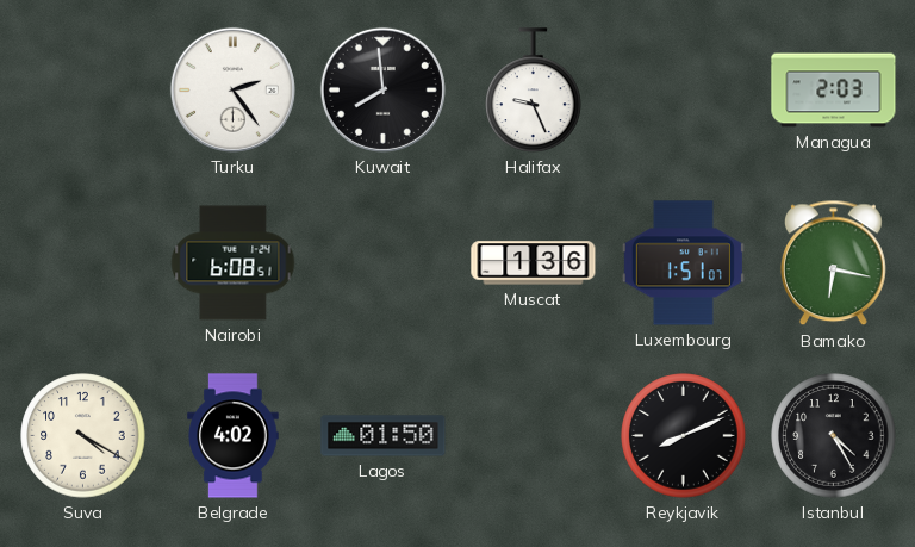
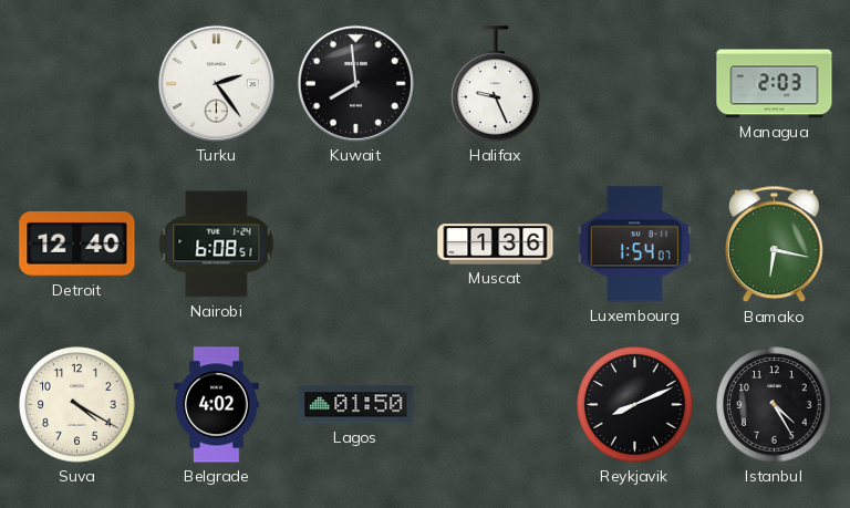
Detroit: none -> 12:40
Luxembourg: 1:51 -> 1:54
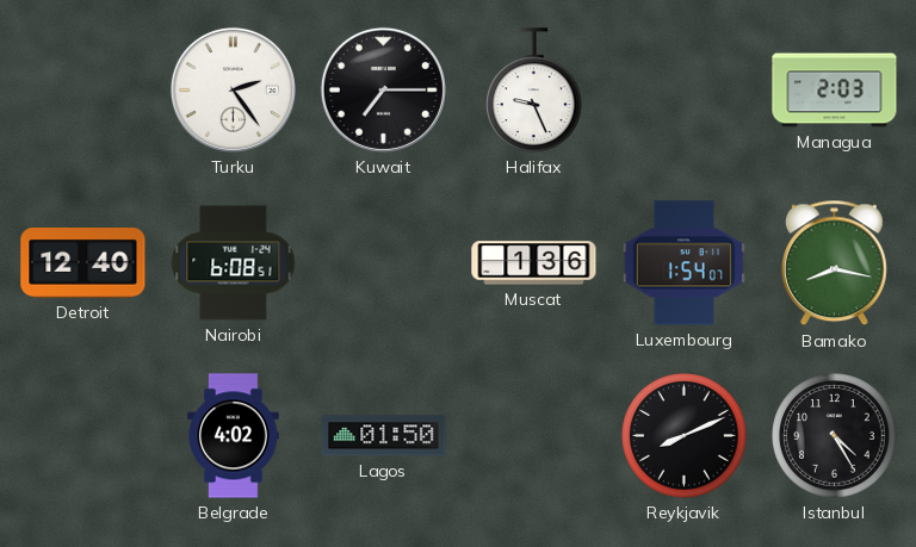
Kuwait: 7:59 -> 7:15
Bamako: 6:17 -> 8:17
Suva: 4:20 -> none
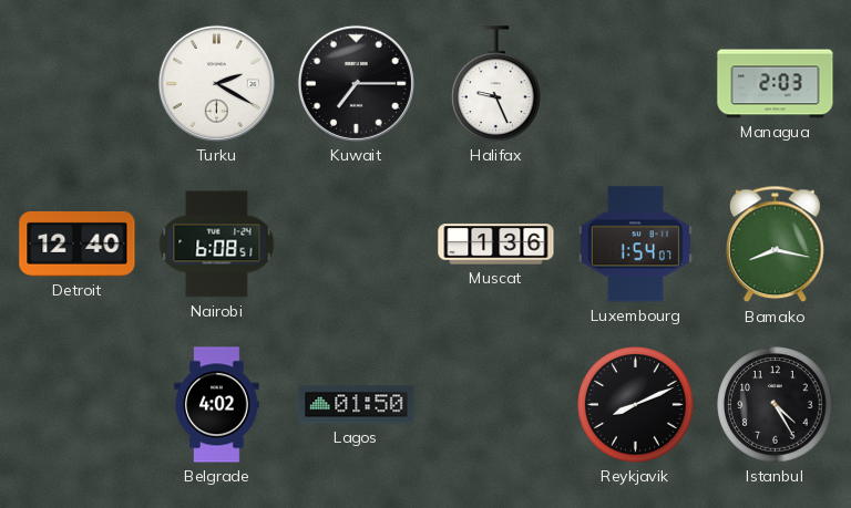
Turku: 2:24 -> 2:20
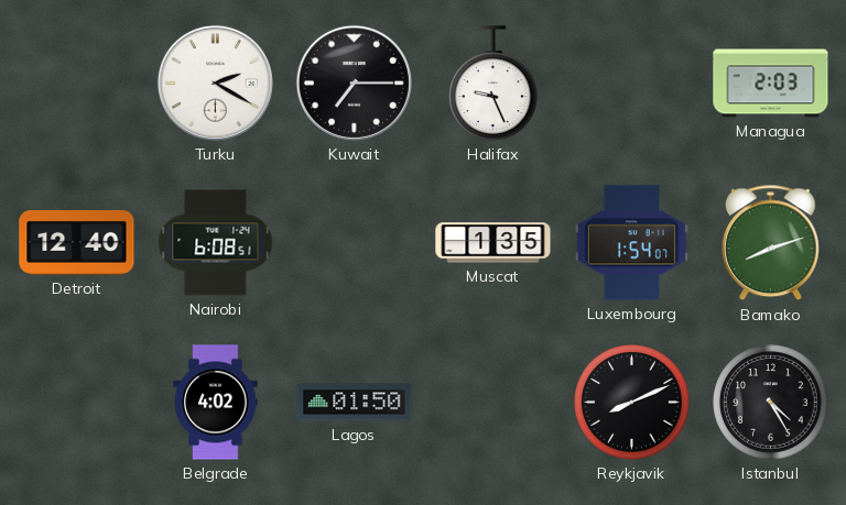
Muscat: 1:36 -> 1:35
Bamako: 8:17 -> 8:12
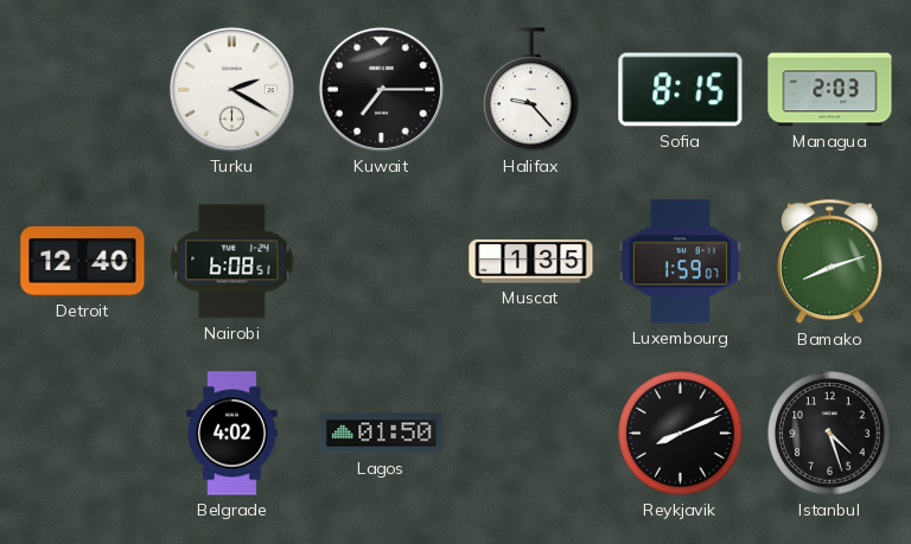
Halifax: 9:26 -> 9:23
Sofia: none -> 8:15
Luxembourg: 1:54 -> 1:59
Istanbul: 4:25 -> 4:27
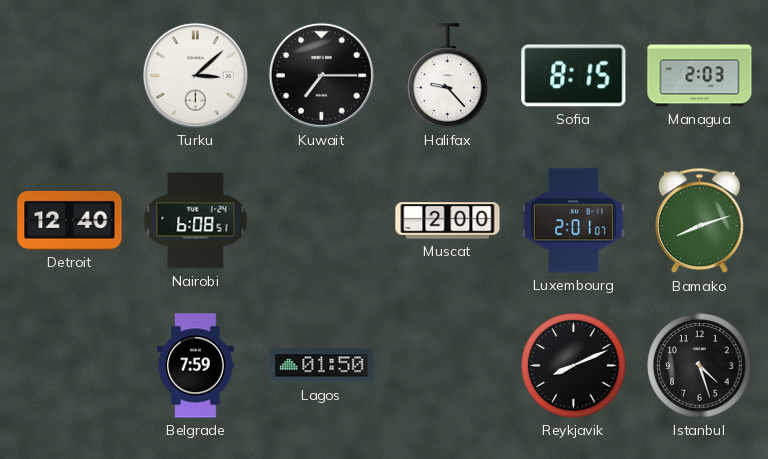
Turku: 2:20 -> 3:08
Muscat: 1:35 -> 2:00
Luxembourg: 1:59 -> 2:01
Belgrade: 4:02 -> 7:59
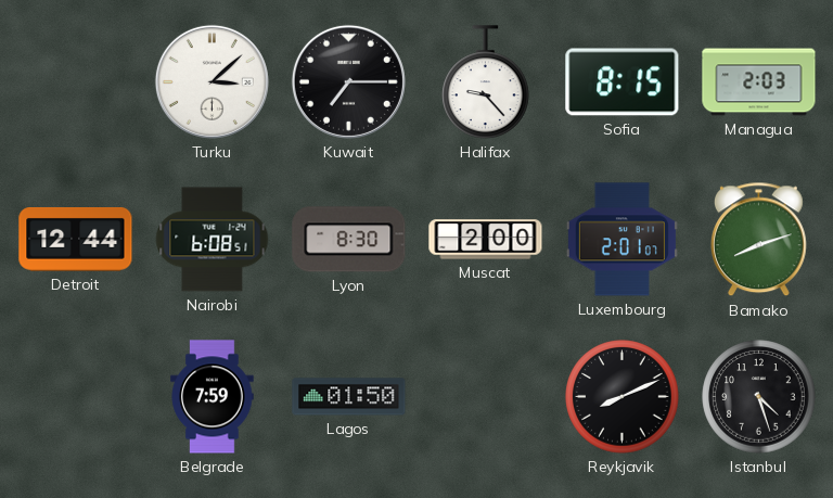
Detroit: 12:40 -> 12:44
Lyon: none -> 8:30
